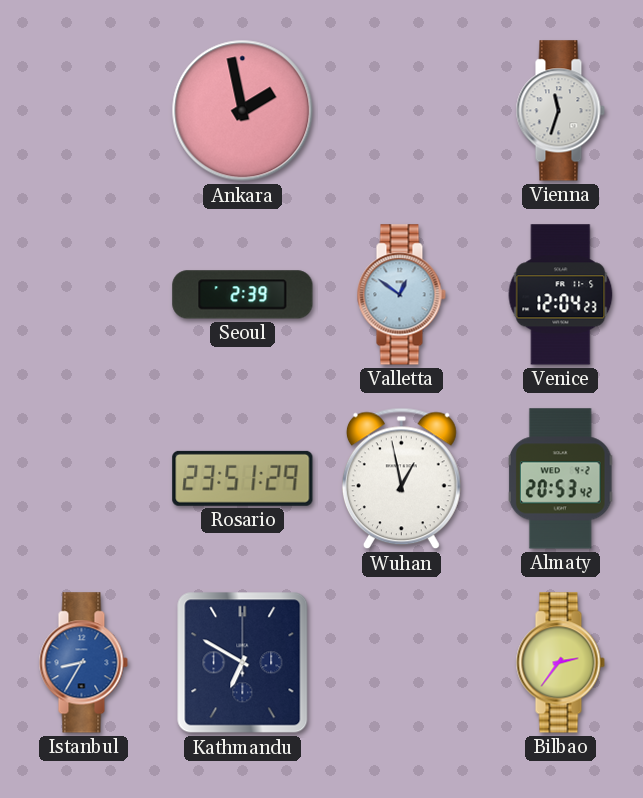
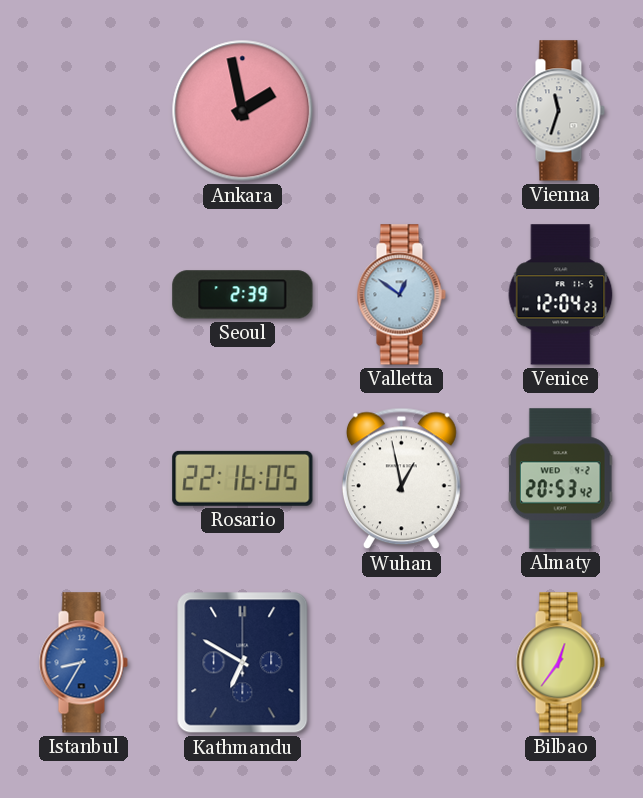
Rosario: 23:51 -> 22:16
Bilbao: 2:36 -> 12:36
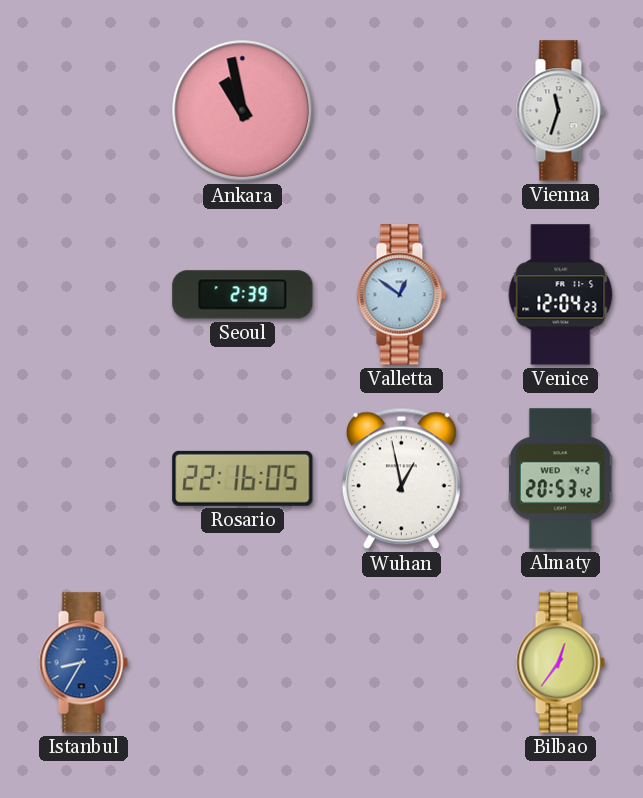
Ankara: 1:58 -> 10:58
Kathmandu: 6:50 -> none
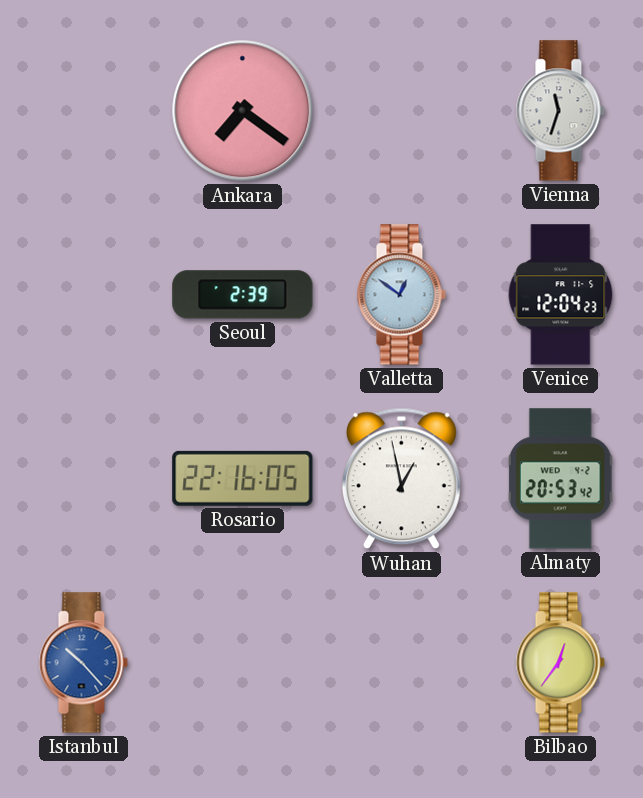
Ankara: 10:58 -> 7:21
Istanbul: 8:35 -> 10:23
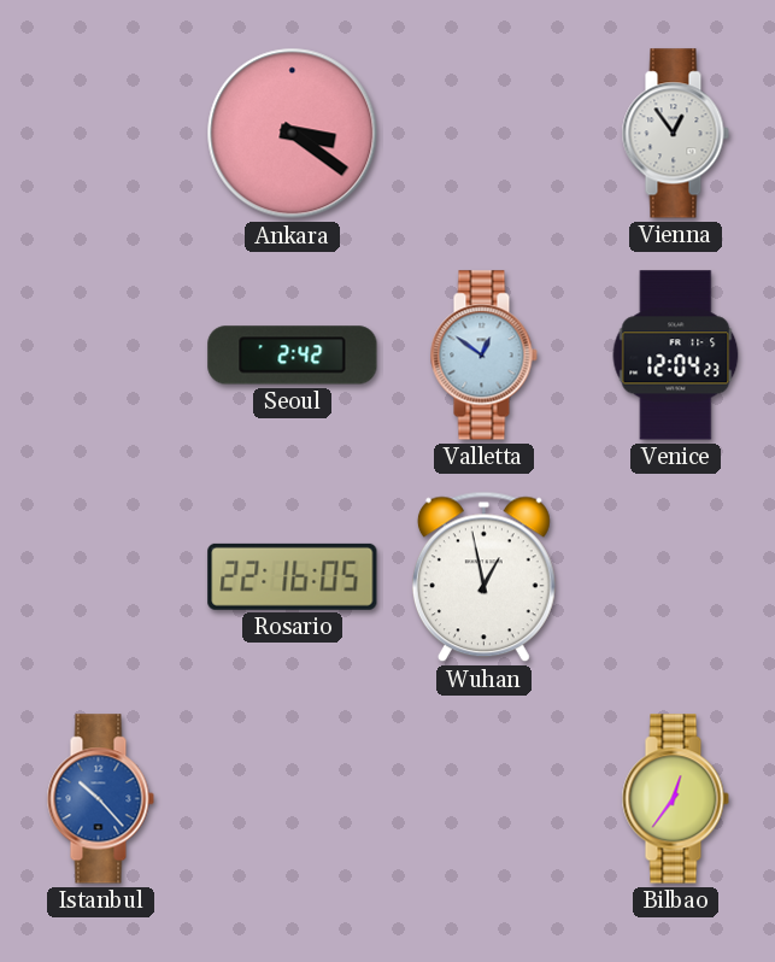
Ankara: 7:21 -> 3:21
Vienna: 11:33 -> 12:54
Seoul: 2:39 -> 2:42
Almaty: 20:53 -> none
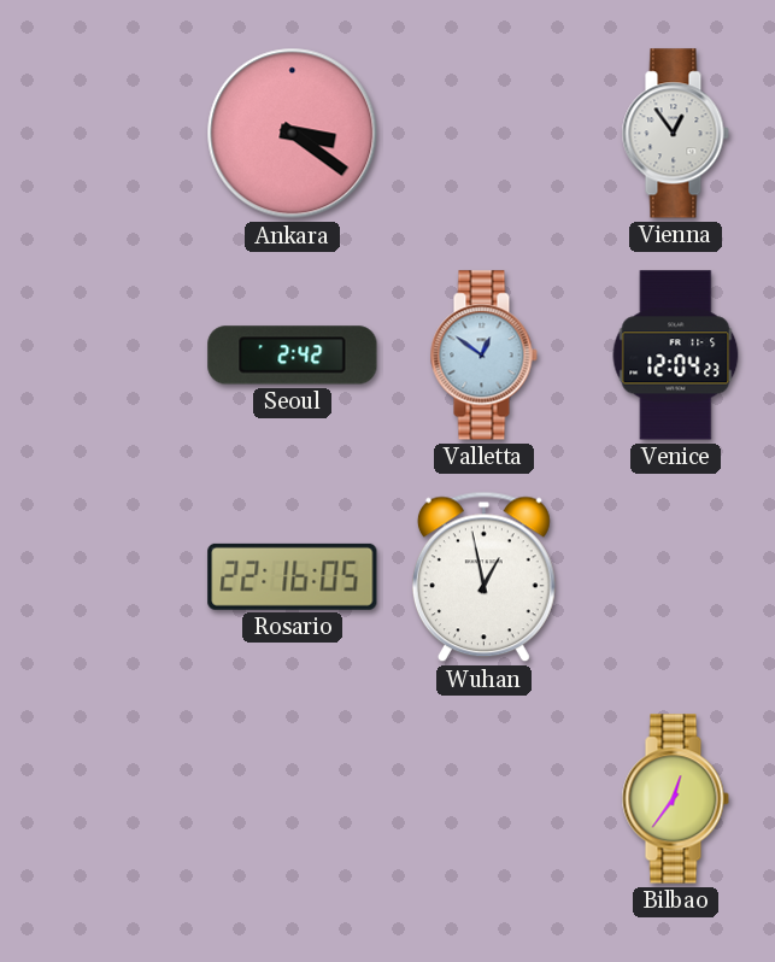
Istanbul: 10:23 -> none
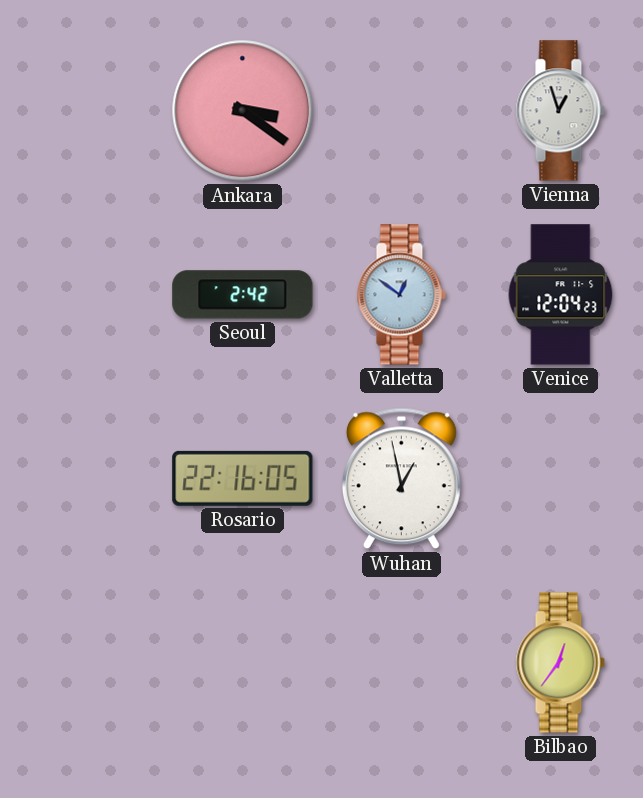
Vienna: 12:54 -> 12:57
